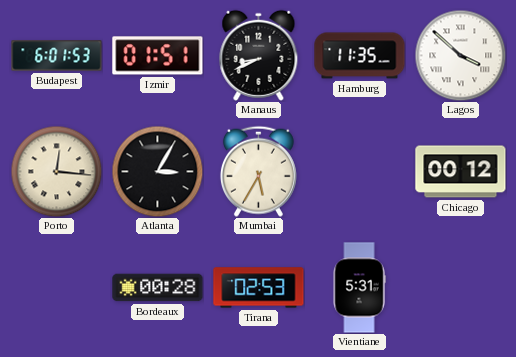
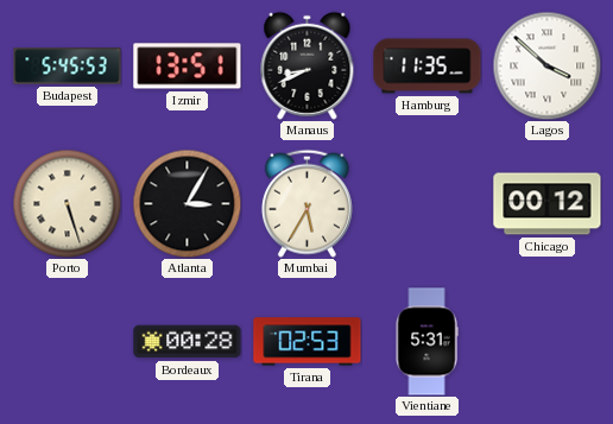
Budapest: 6:01 -> 5:45
Izmir: 01:51 -> 13:51
Porto: 12:16 -> 5:27
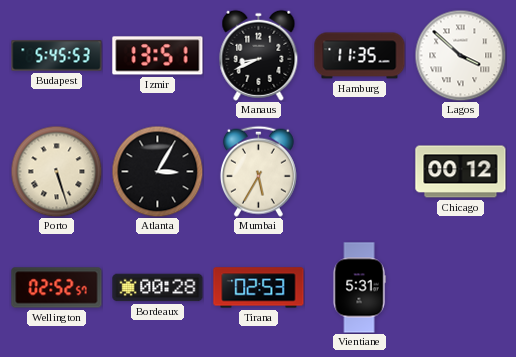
Wellington: none -> 02:52
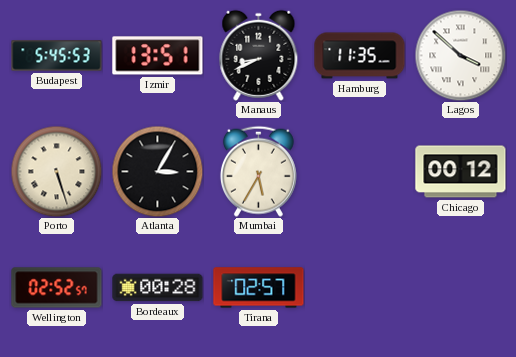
Tirana: 02:53 -> 02:57
Vientiane: 5:31 -> none
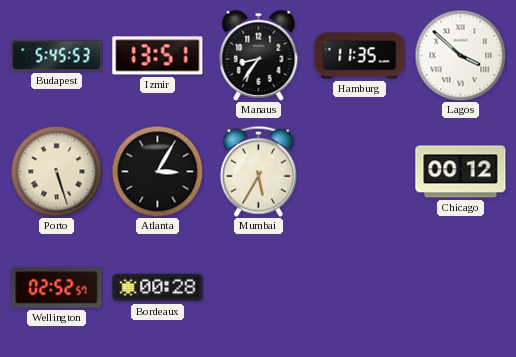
Manaus: 8:41 -> 8:36
Tirana: 02:57 -> none
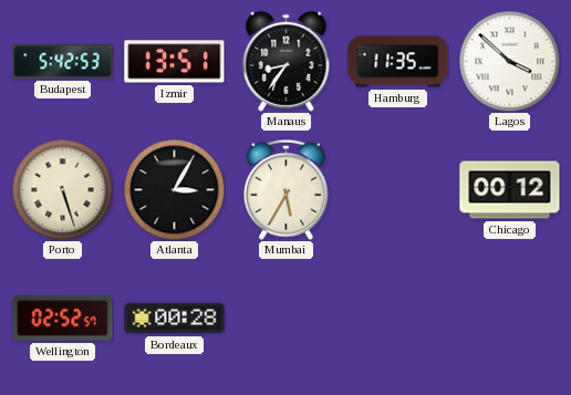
Budapest: 5:45 -> 5:42
